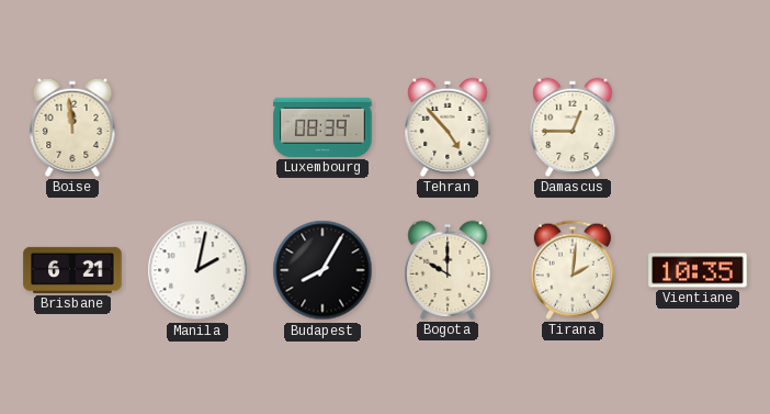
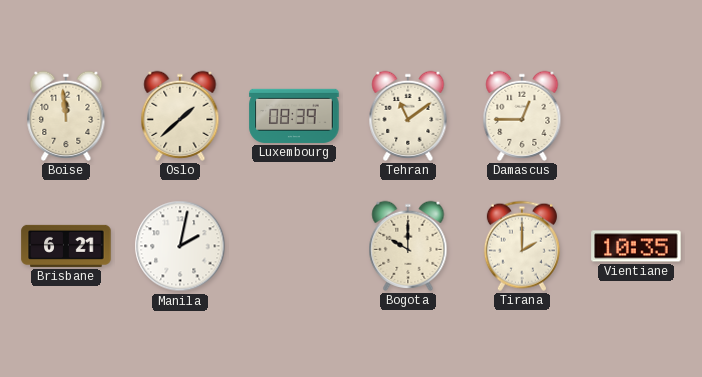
Oslo: none -> 1:38
Tehran: 4:53 -> 11:09
Budapest: 8:05 -> none
Tirana: 2:01 -> 2:00
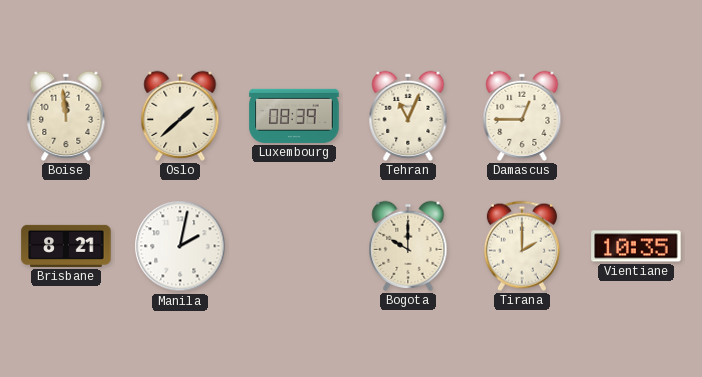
Tehran: 11:09 -> 11:04
Brisbane: 6:21 -> 8:21
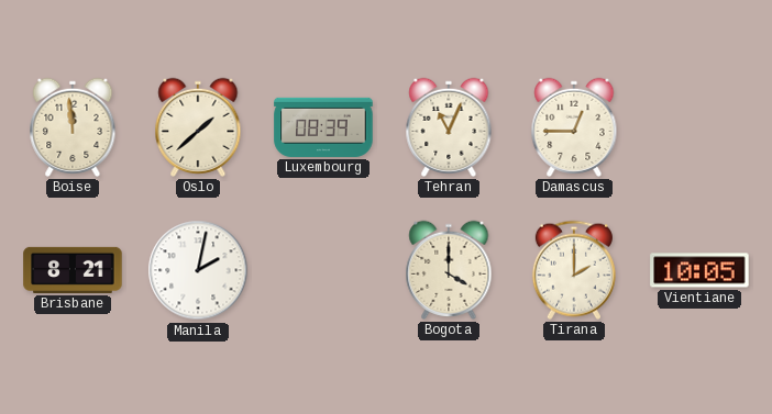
Bogota: 10:00 -> 4:00
Vientiane: 10:35 -> 10:05
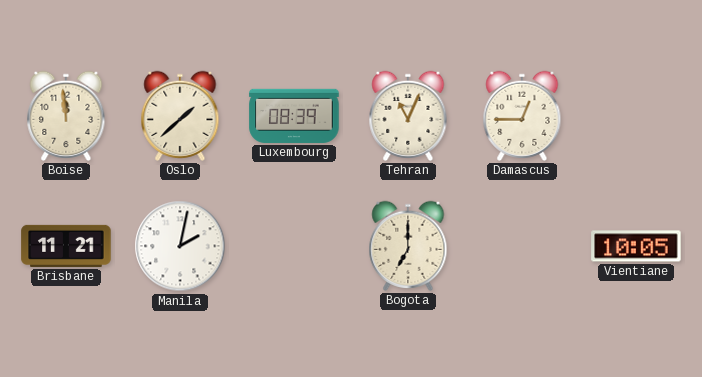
Brisbane: 8:21 -> 11:21
Bogota: 4:00 -> 7:00
Tirana: 2:00 -> none
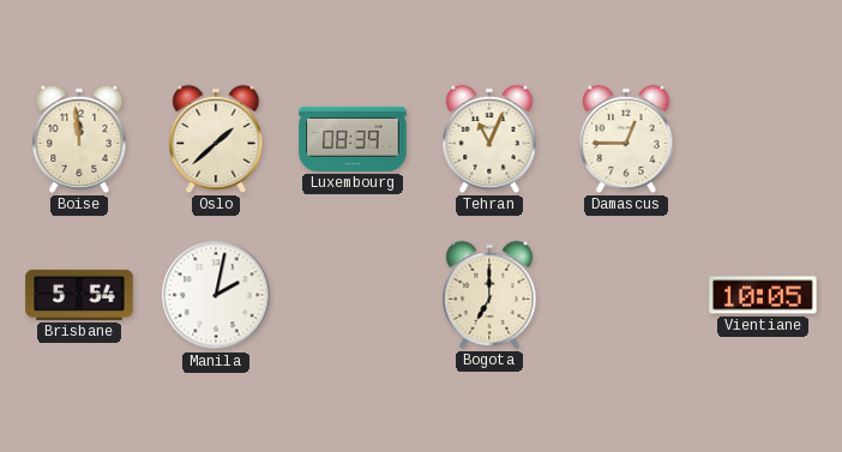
Brisbane: 11:21 -> 5:54
